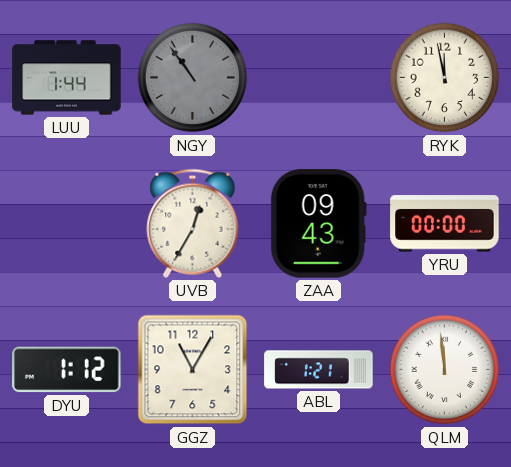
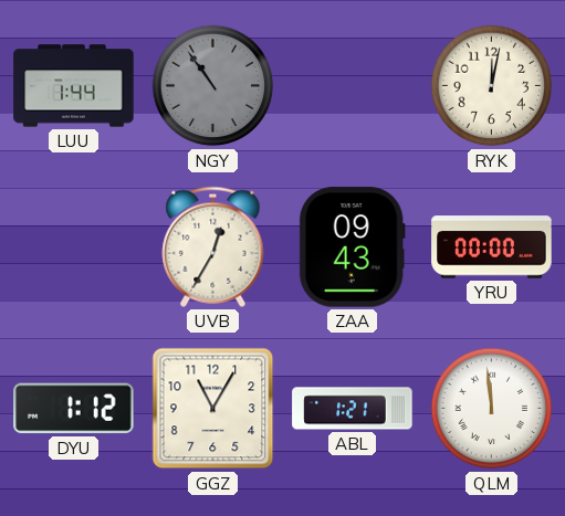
RYK: 11:58 -> 12:02
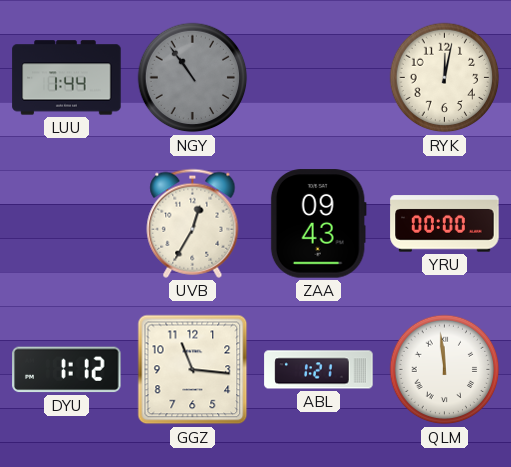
GGZ: 11:05 -> 11:16
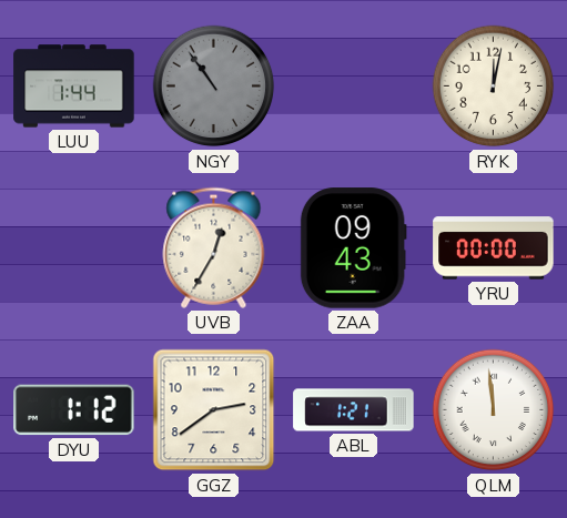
GGZ: 11:16 -> 2:39
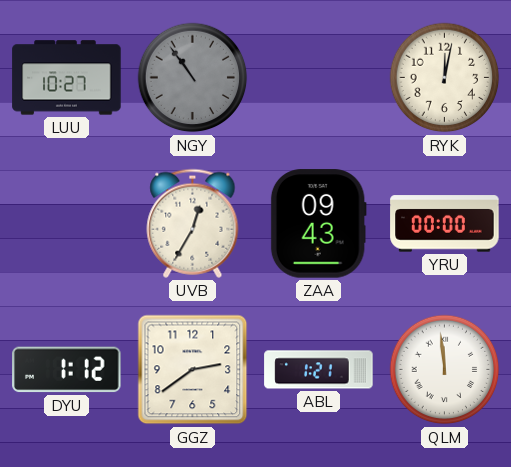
LUU: 1:44 -> 10:27
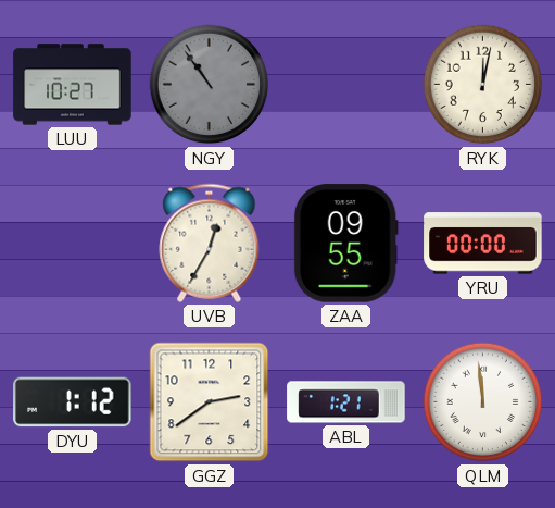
ZAA: 09:43 -> 09:55
